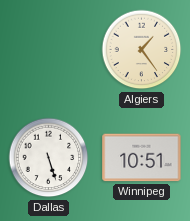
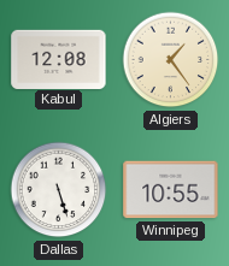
Kabul: none -> 12:08
Winnipeg: 10:51 -> 10:55
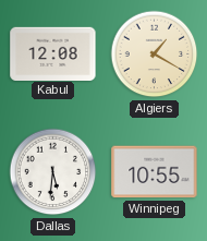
Algiers: 1:24 -> 1:20
Dallas: 5:27 -> 5:31
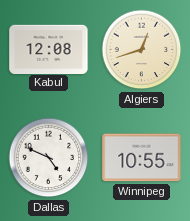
Algiers: 1:20 -> 12:42
Dallas: 5:31 -> 4:49
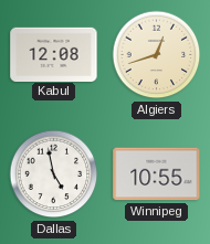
Dallas: 4:49 -> 4:58
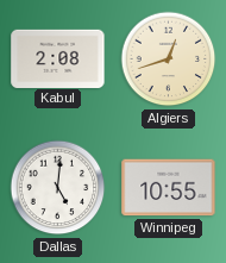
Kabul: 12:08 -> 2:08
Dallas: 4:58 -> 5:01
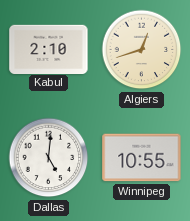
Kabul: 2:08 -> 2:10
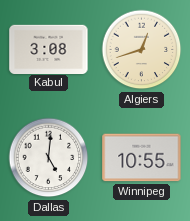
Kabul: 2:10 -> 3:08
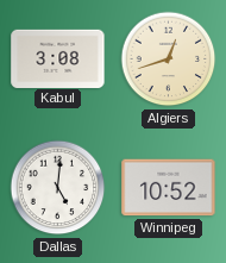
Winnipeg: 10:55 -> 10:52
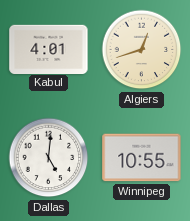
Kabul: 3:08 -> 4:01
Winnipeg: 10:52 -> 10:55
